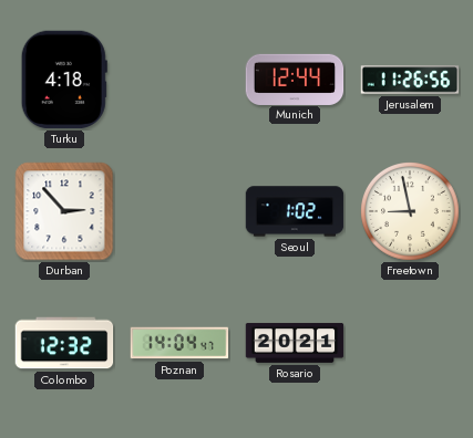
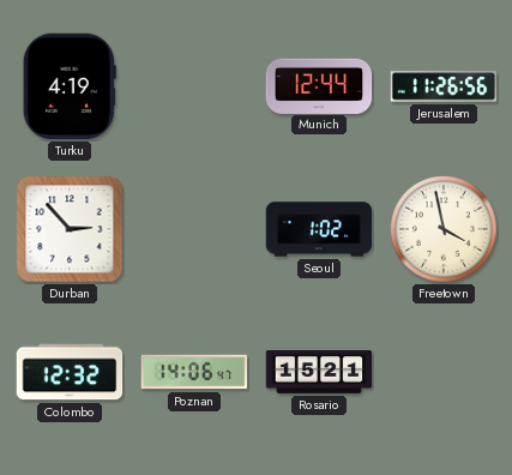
Turku: 4:18 -> 4:19
Freetown: 8:58 -> 3:58
Poznan: 14:04 -> 14:06
Rosario: 20:21 -> 15:21
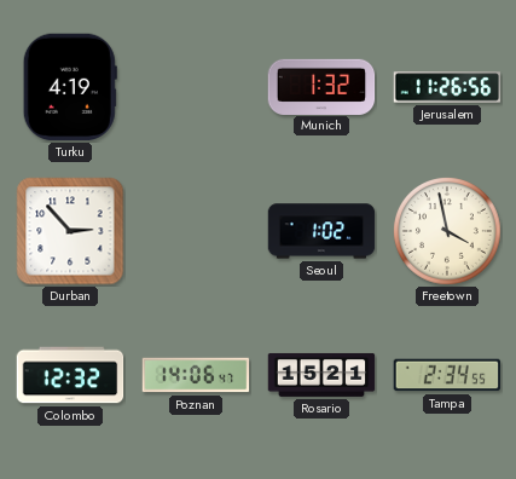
Munich: 12:44 -> 1:32
Tampa: none -> 2:34
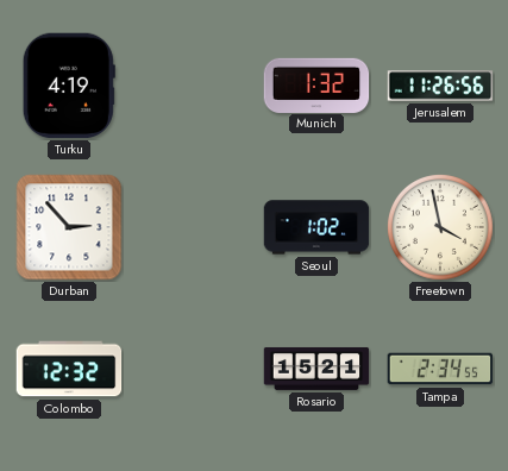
Poznan: 14:06 -> none
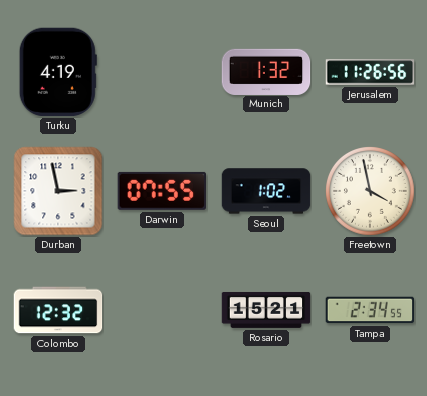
Durban: 2:53 -> 2:58
Darwin: none -> 07:55
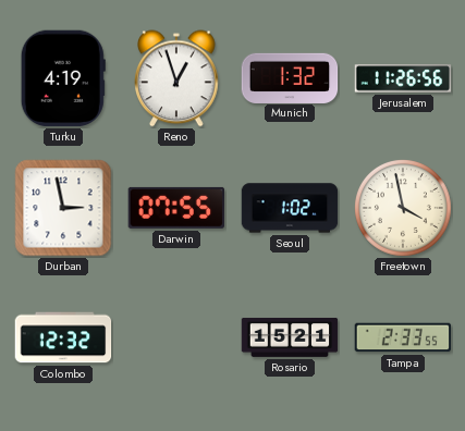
Reno: none -> 12:57
Tampa: 2:34 -> 2:33
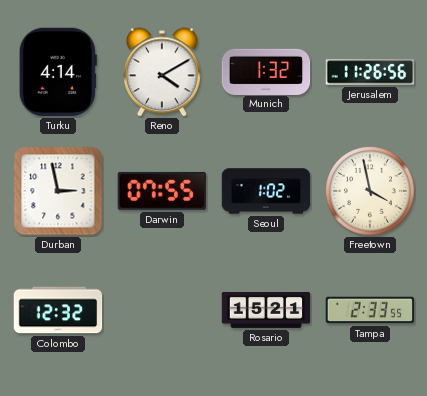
Turku: 4:19 -> 4:14
Reno: 12:57 -> 4:10
